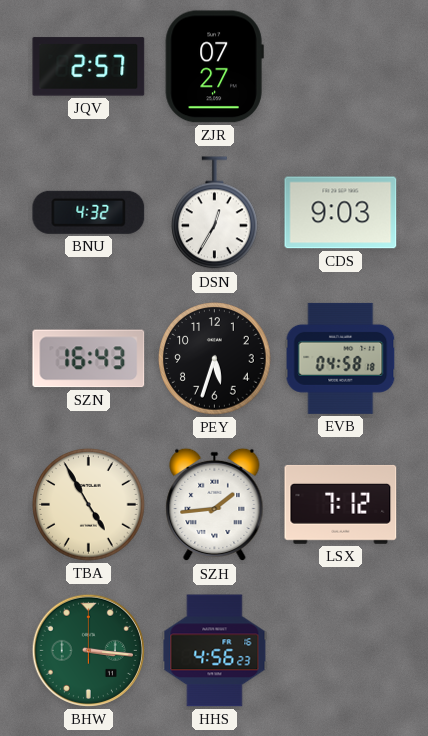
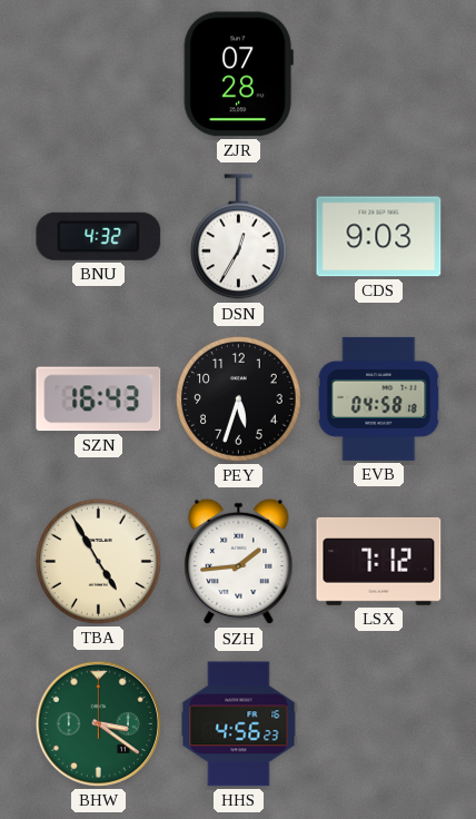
JQV: 2:57 -> none
ZJR: 07:27 -> 07:28
BHW: 3:16 -> 3:21
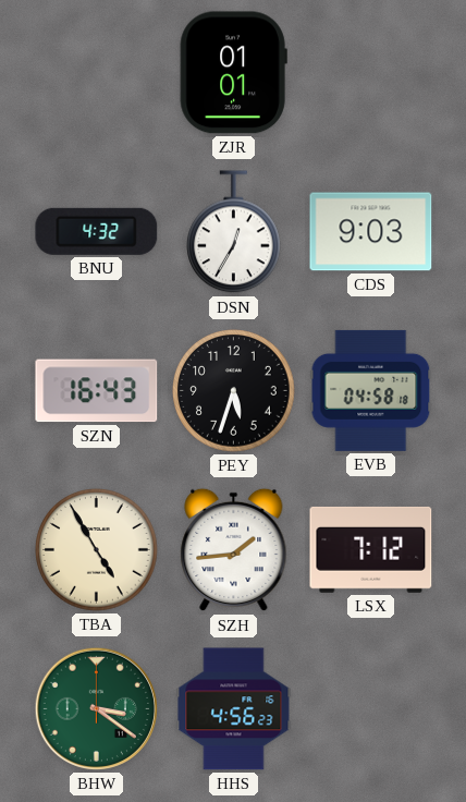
ZJR: 07:28 -> 01:01
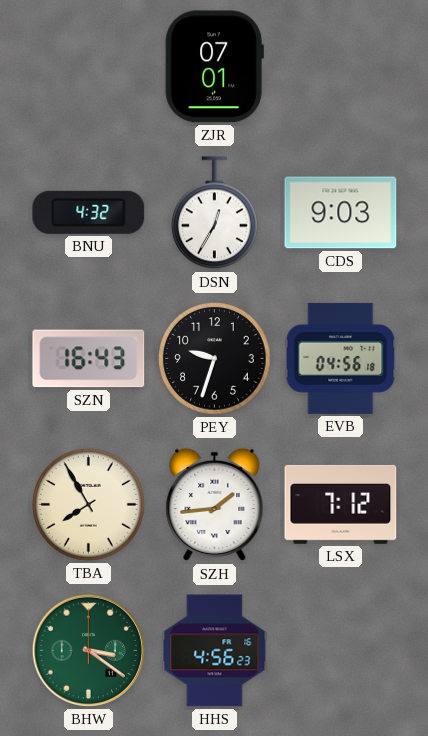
ZJR: 01:01 -> 07:01
PEY: 5:33 -> 9:33
EVB: 04:58 -> 04:56
TBA: 4:55 -> 7:55
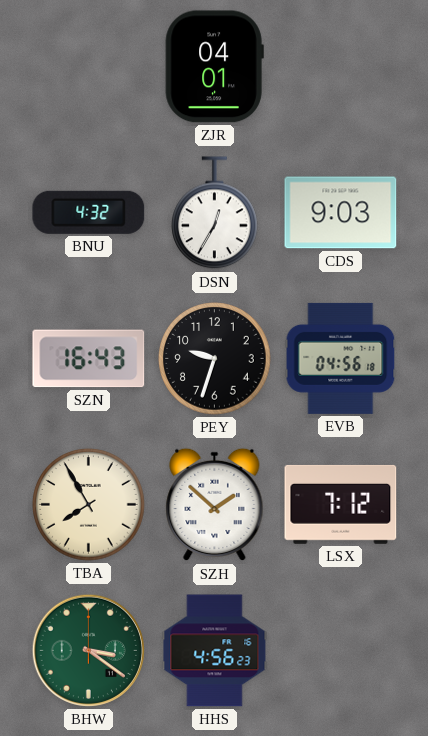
ZJR: 07:01 -> 04:01
SZH: 1:44 -> 1:52
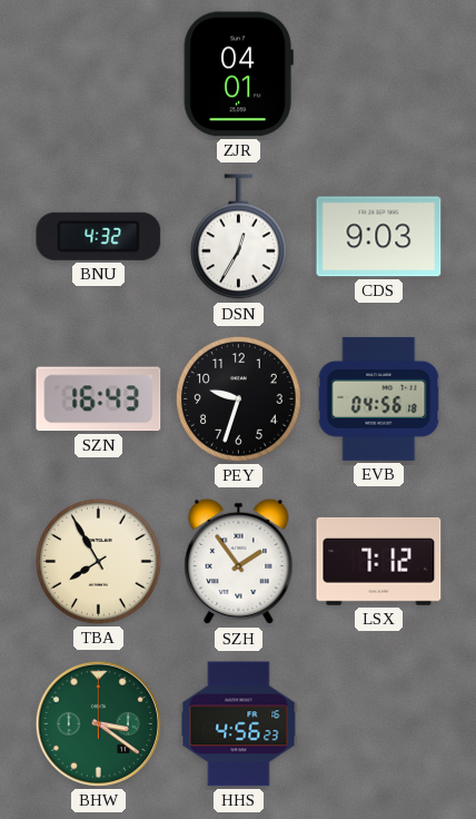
SZH: 1:52 -> 1:54
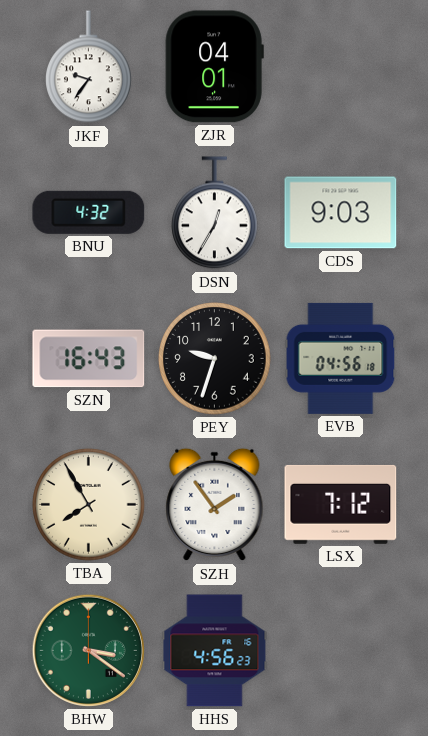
JKF: none -> 9:36
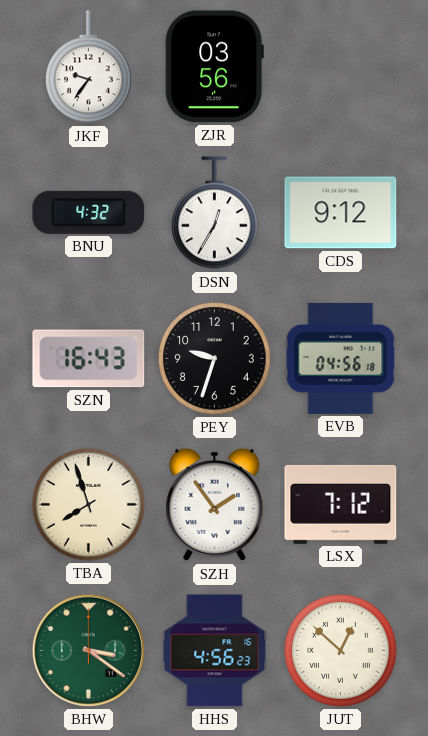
ZJR: 04:01 -> 03:56
CDS: 9:03 -> 9:12
TBA: 7:55 -> 7:57
JUT: none -> 12:52
